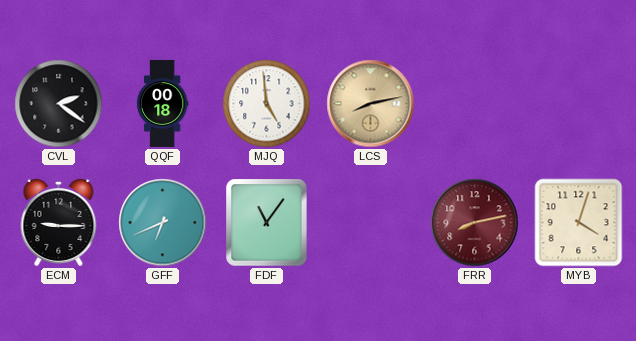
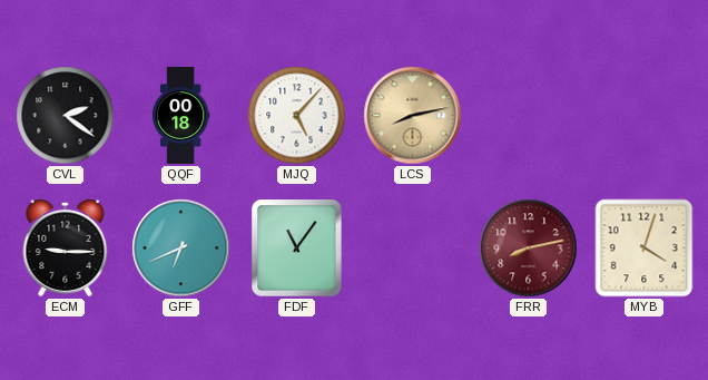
MJQ: 4:59 -> 5:07
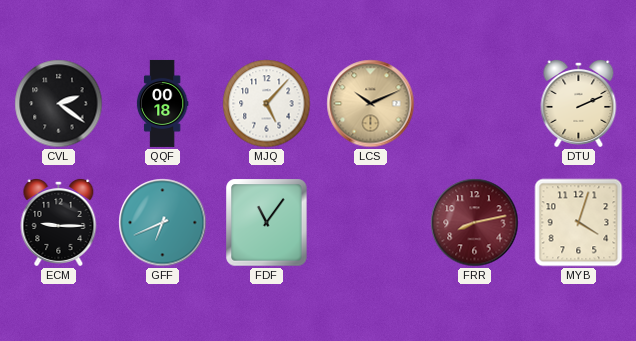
LCS: 8:13 -> 10:11
DTU: none -> 2:11
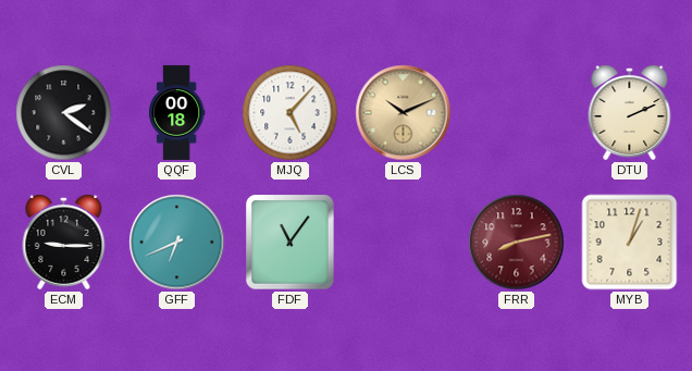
MYB: 4:03 -> 1:03
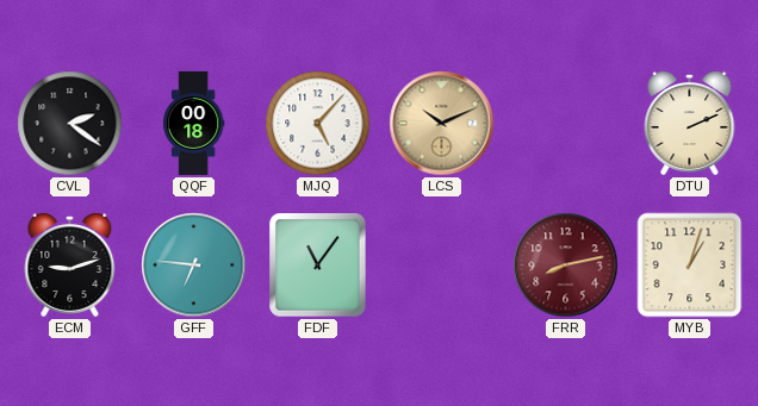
ECM: 9:15 -> 9:12
GFF: 6:41 -> 6:46
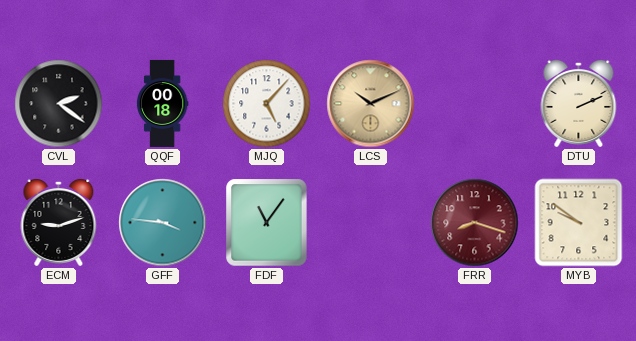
GFF: 6:46 -> 3:46
FRR: 8:13 -> 8:18
MYB: 1:03 -> 9:51
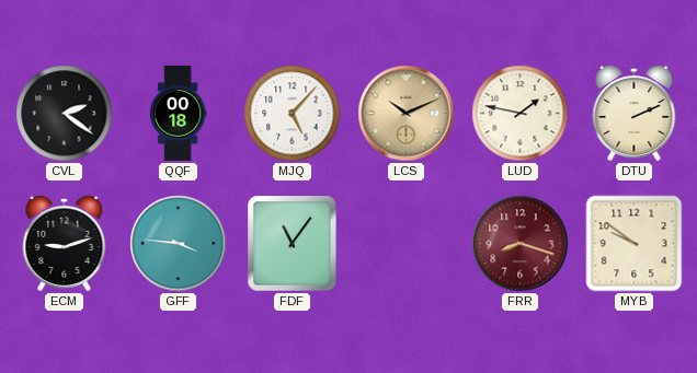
LUD: none -> 1:47
